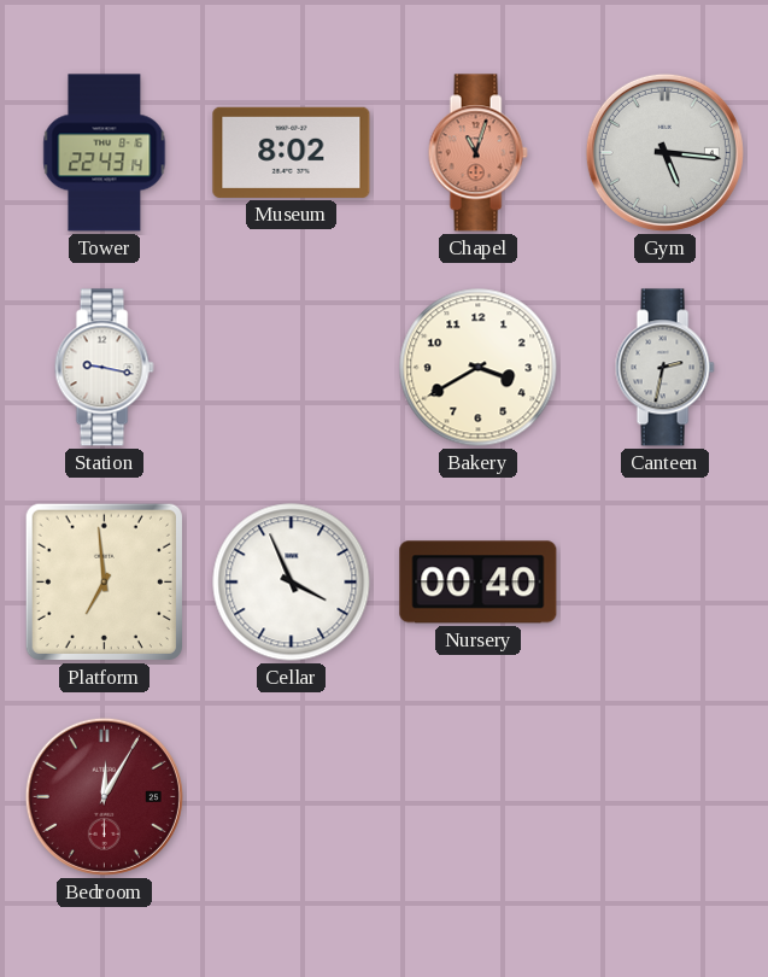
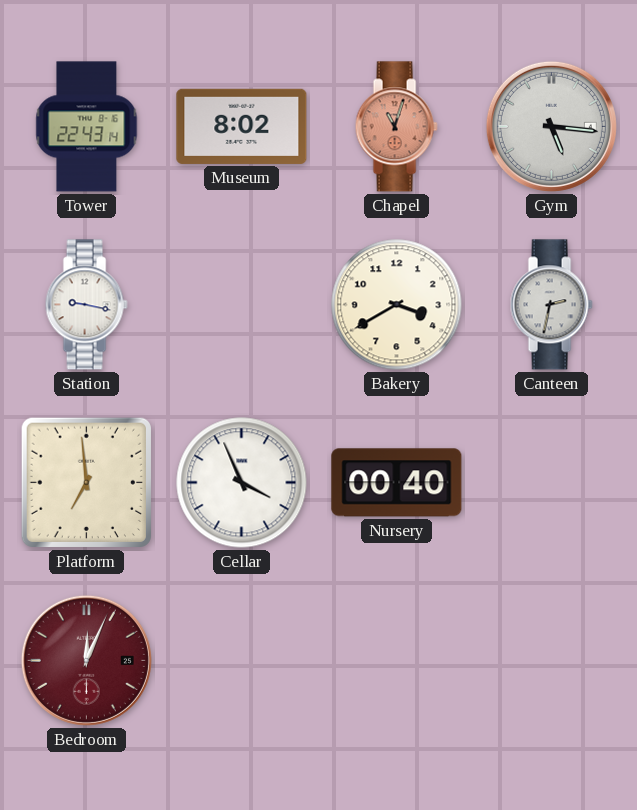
Bedroom: 12:05 -> 12:04
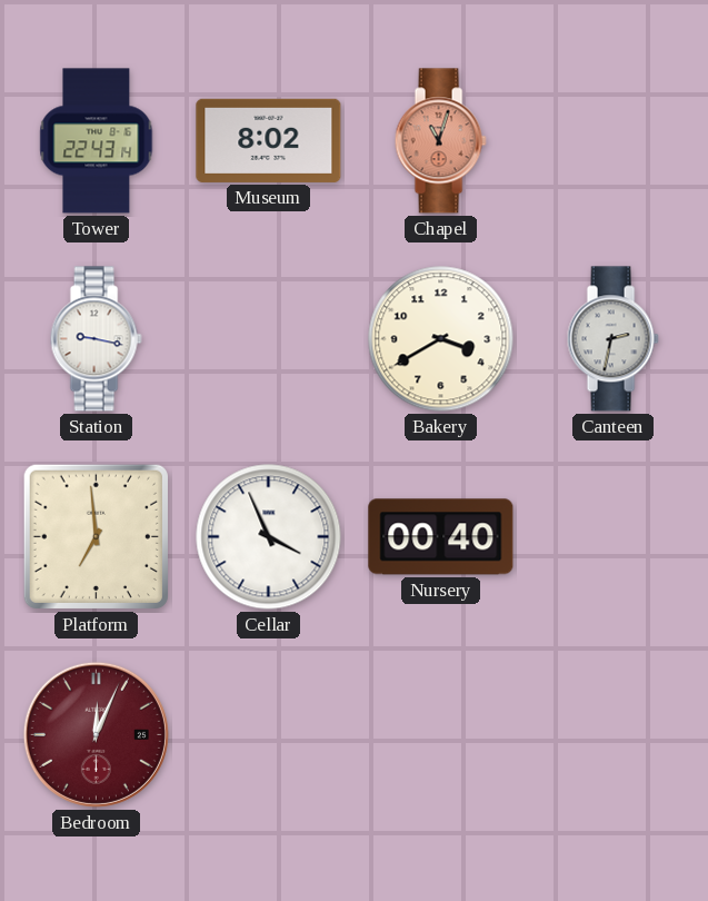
Gym: 5:16 -> none
